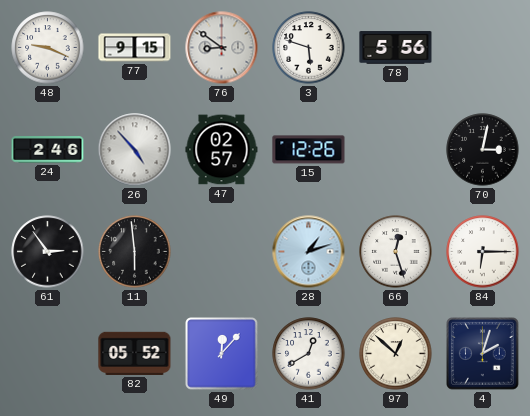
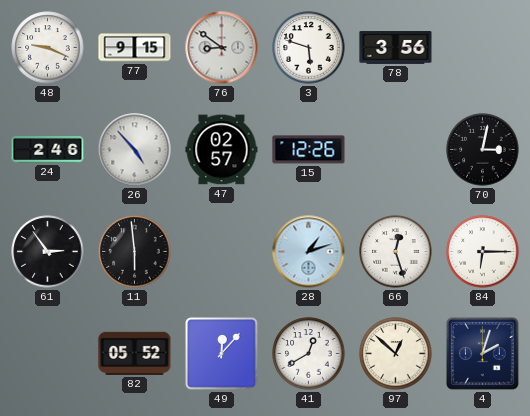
78: 5:56 -> 3:56
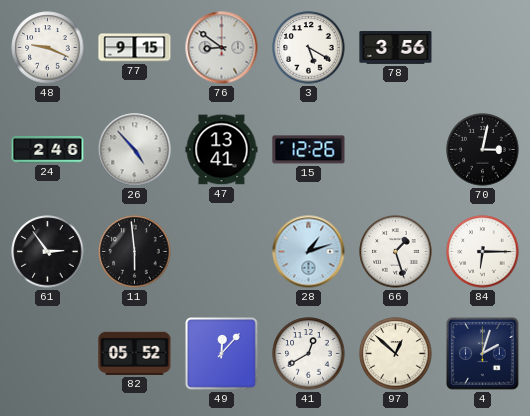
3: 5:48 -> 5:20
47: 02:57 -> 13:41
66: 12:27 -> 1:27
